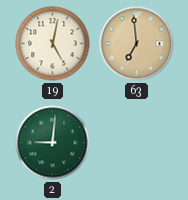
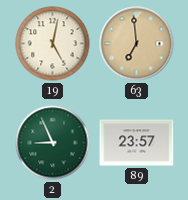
2: 9:01 -> 8:56
89: none -> 23:57
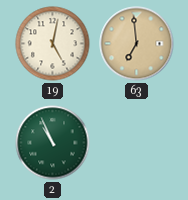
2: 8:56 -> 10:56
89: 23:57 -> none
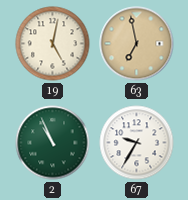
63: 6:59 -> 6:58
67: none -> 9:35
